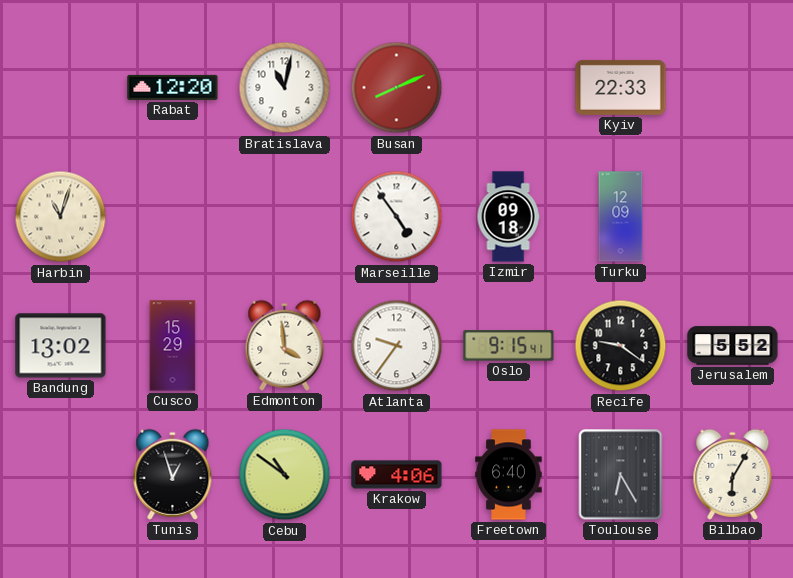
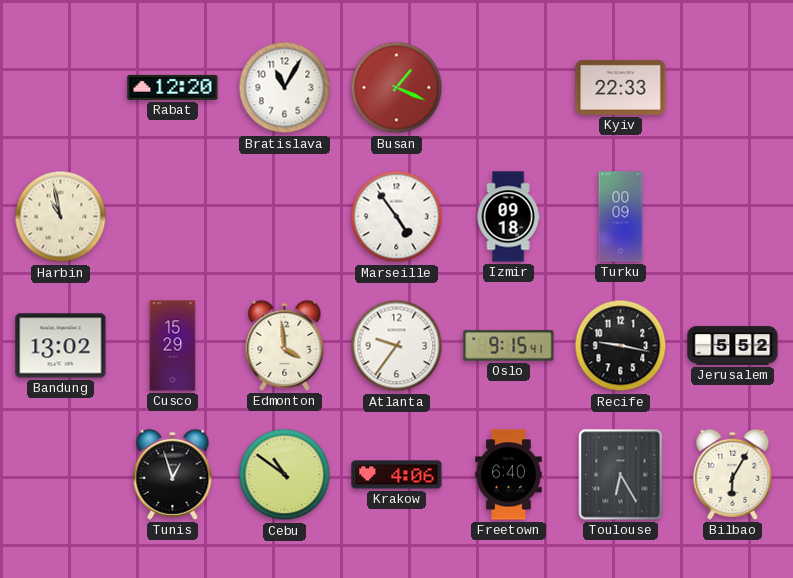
Bratislava: 11:02 -> 11:05
Busan: 8:11 -> 1:19
Harbin: 11:03 -> 10:58
Turku: 12:09 -> 00:09
Recife: 9:21 -> 9:17
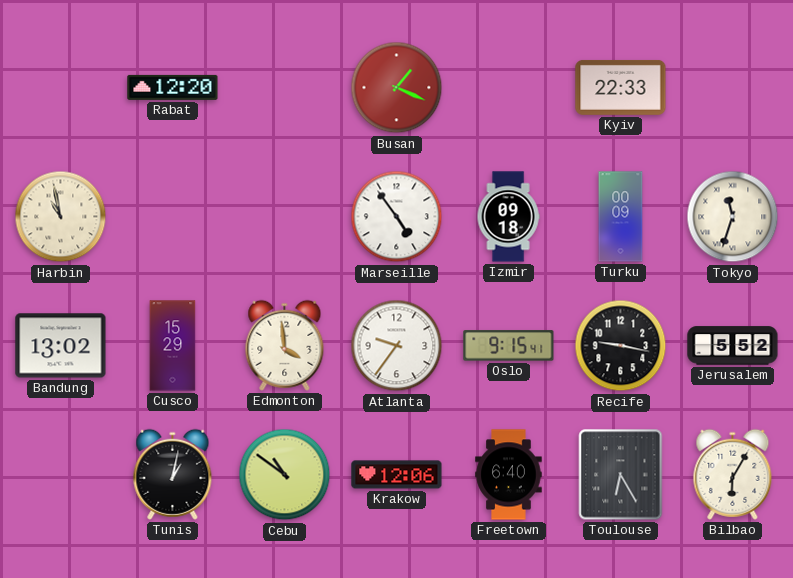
Bratislava: 11:05 -> none
Tokyo: none -> 11:33
Tunis: 12:57 -> 1:02
Krakow: 4:06 -> 12:06
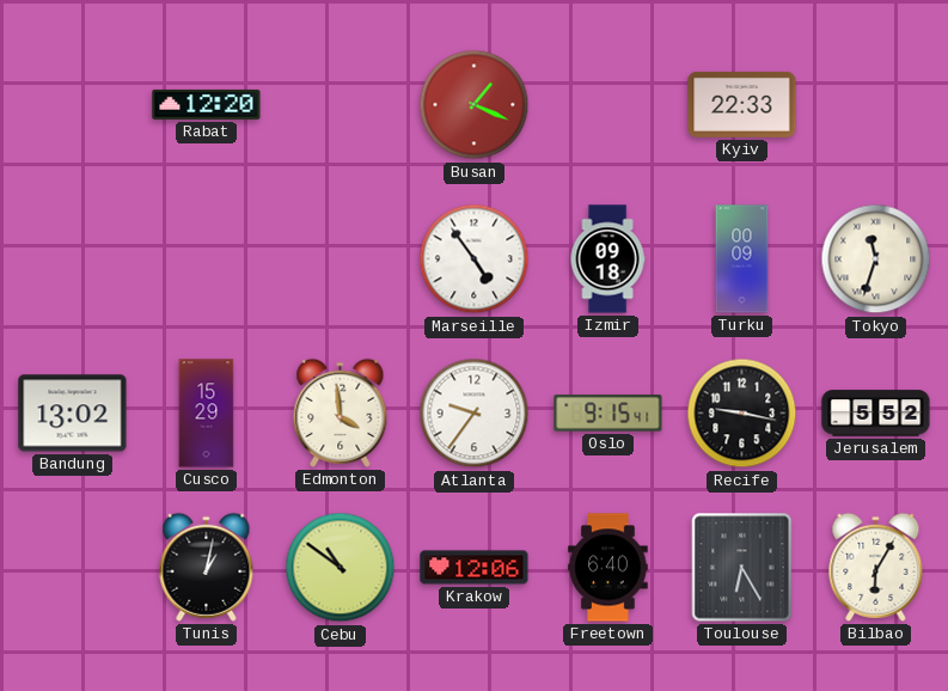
Harbin: 10:58 -> none
